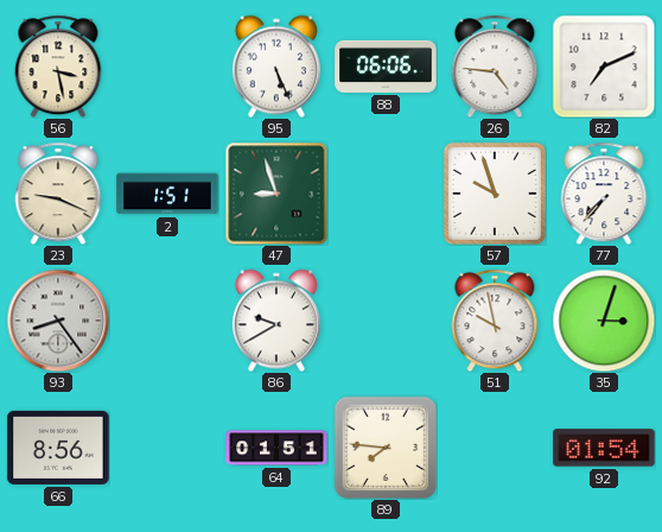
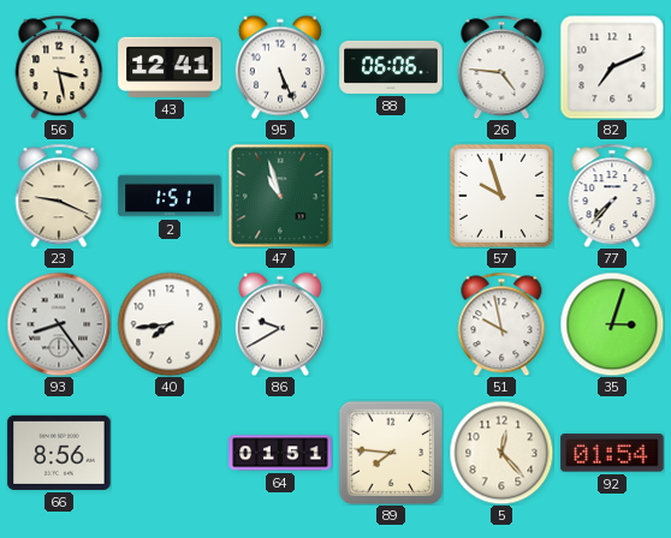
43: none -> 12:41
47: 8:57 -> 10:57
40: none -> 7:44
5: none -> 12:23
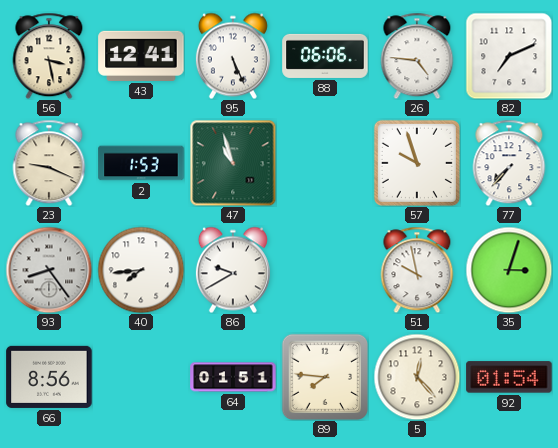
2: 1:51 -> 1:53
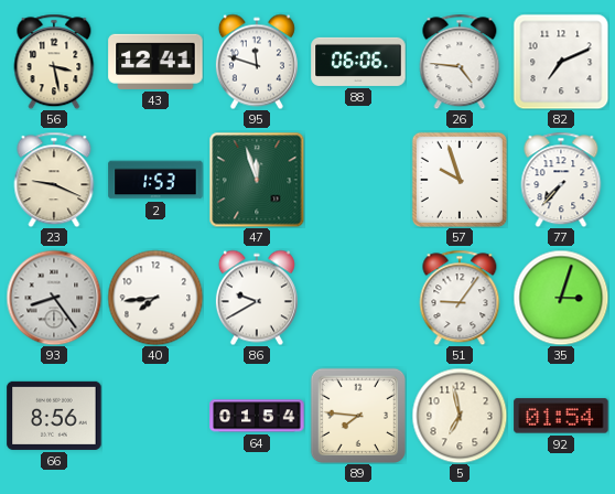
95: 5:26 -> 11:48
47: 10:57 -> 11:57
51: 9:58 -> 9:06
64: 01:51 -> 01:54
5: 12:23 -> 6:58
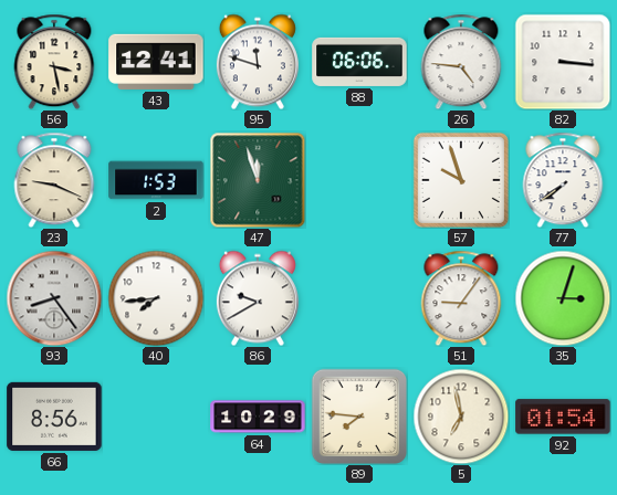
82: 7:11 -> 3:16
77: 7:37 -> 7:39
64: 01:54 -> 10:29
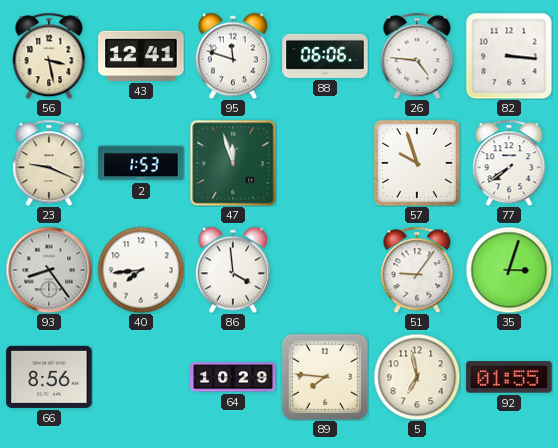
86: 9:40 -> 3:59
92: 01:54 -> 01:55
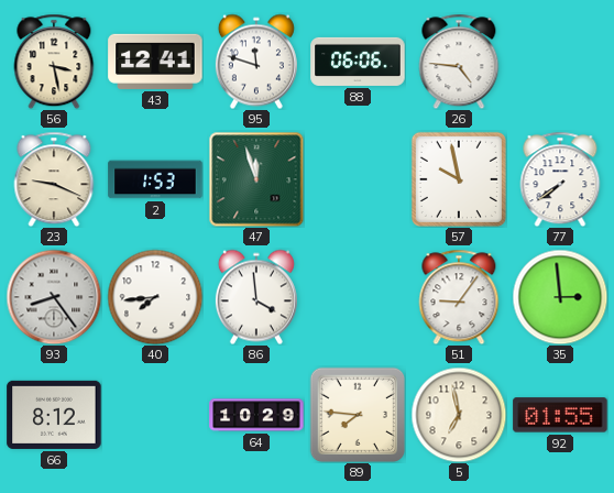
82: 3:16 -> none
57: 9:57 -> 9:58
35: 3:03 -> 2:59
66: 8:56 -> 8:12
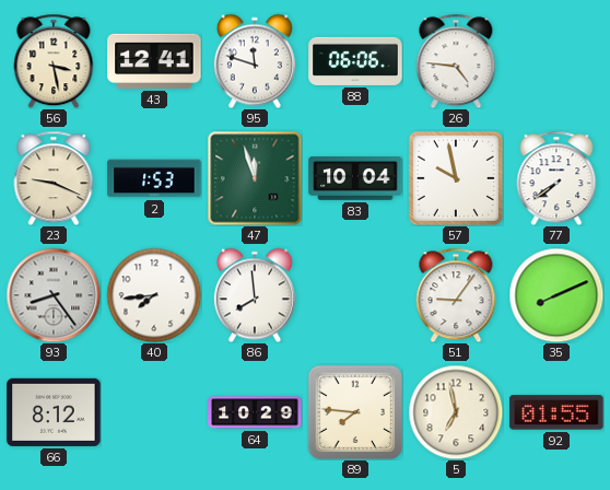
83: none -> 10:04
86: 3:59 -> 7:59
35: 2:59 -> 8:11
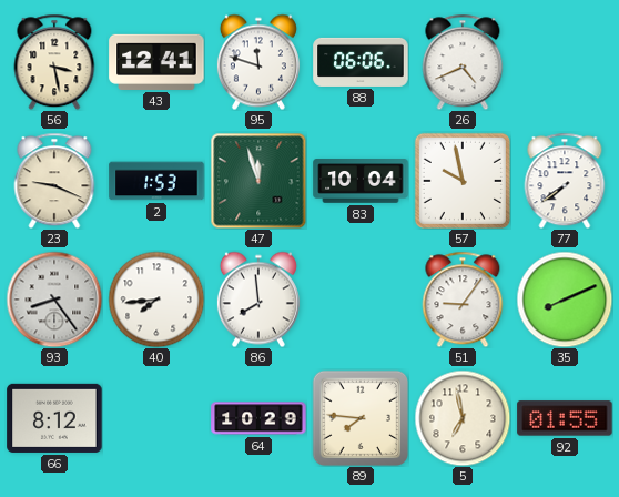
26: 4:46 -> 4:41
